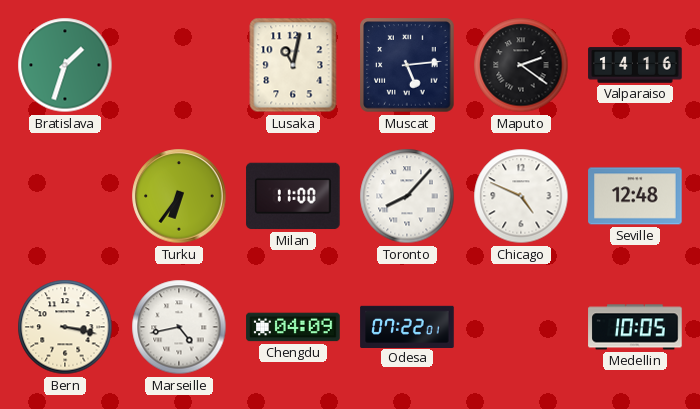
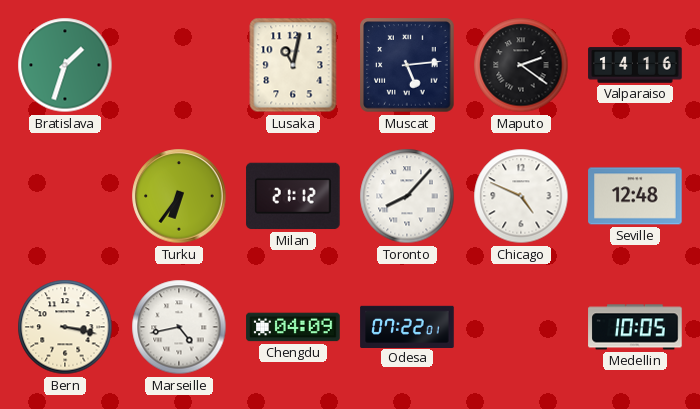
Milan: 11:00 -> 21:12
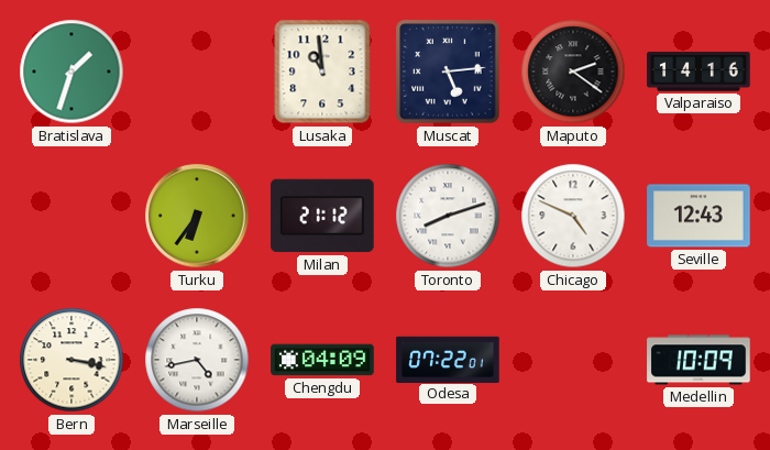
Lusaka: 11:02 -> 10:59
Toronto: 8:07 -> 8:12
Seville: 12:48 -> 12:43
Medellin: 10:05 -> 10:09
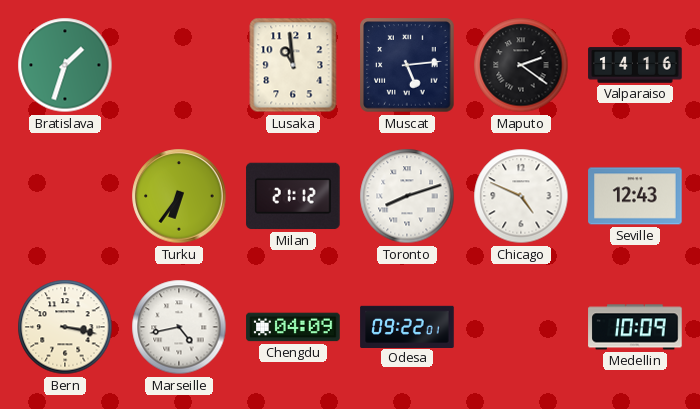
Odesa: 07:22 -> 09:22
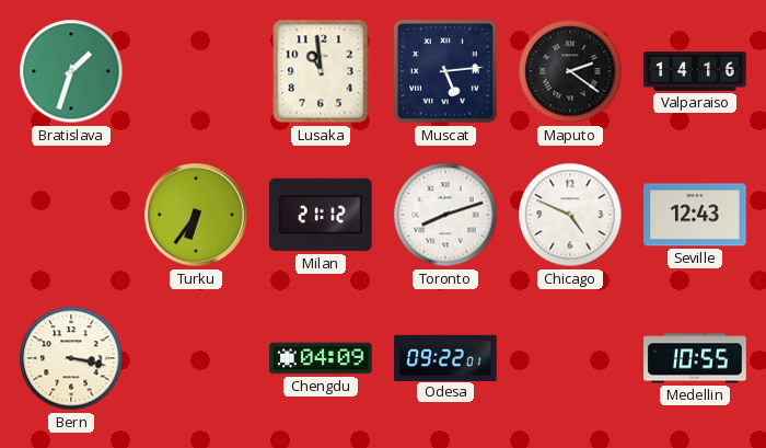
Marseille: 4:43 -> none
Medellin: 10:09 -> 10:55
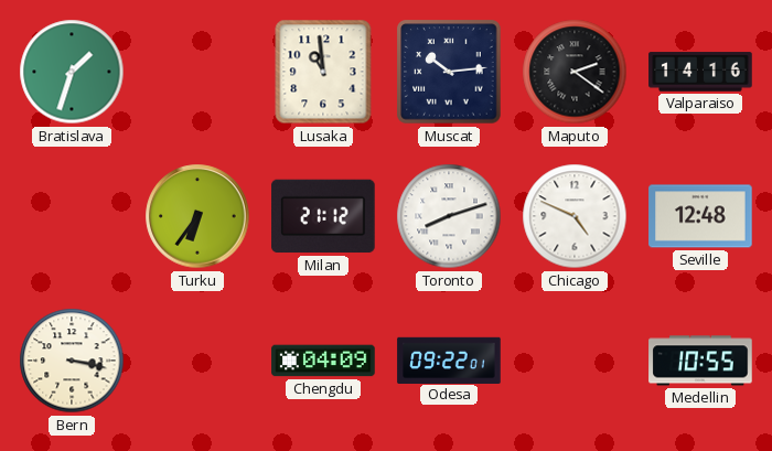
Muscat: 5:14 -> 10:14
Seville: 12:43 -> 12:48
